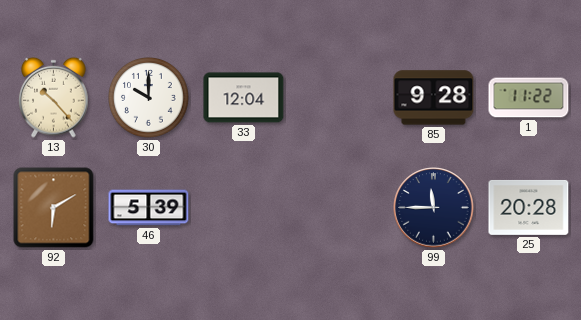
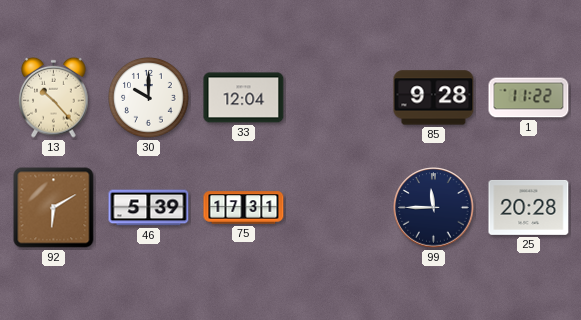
75: none -> 17:31
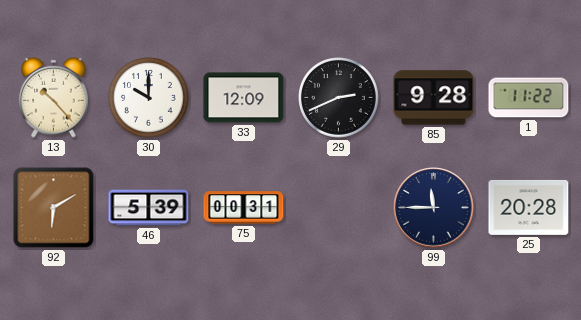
33: 12:04 -> 12:09
29: none -> 2:41
75: 17:31 -> 00:31
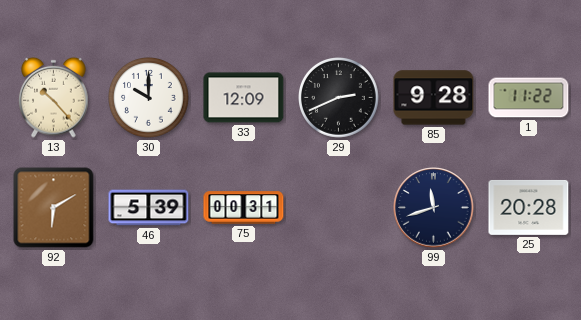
99: 11:45 -> 11:42
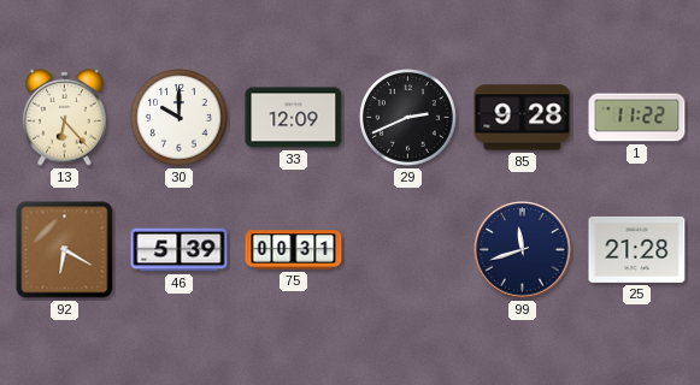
13: 10:23 -> 6:23
92: 6:10 -> 6:20
25: 20:28 -> 21:28
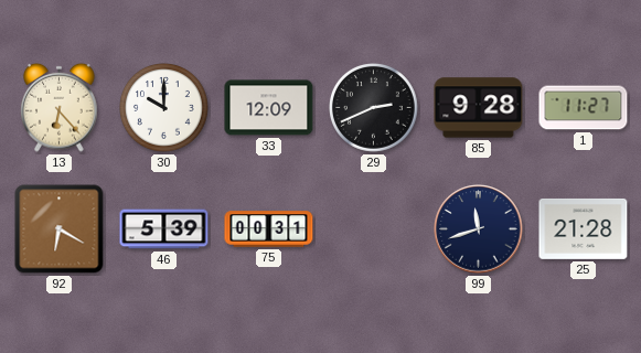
1: 11:22 -> 11:27
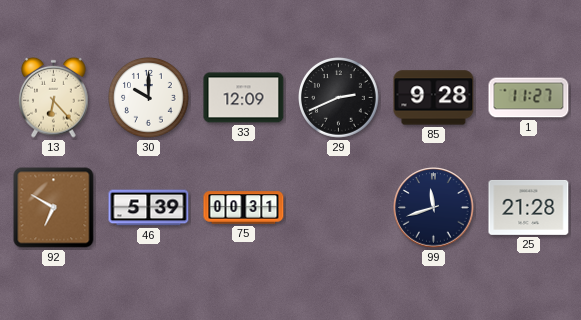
92: 6:20 -> 6:50
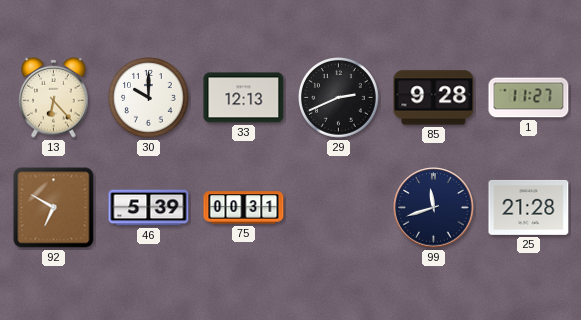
33: 12:09 -> 12:13
